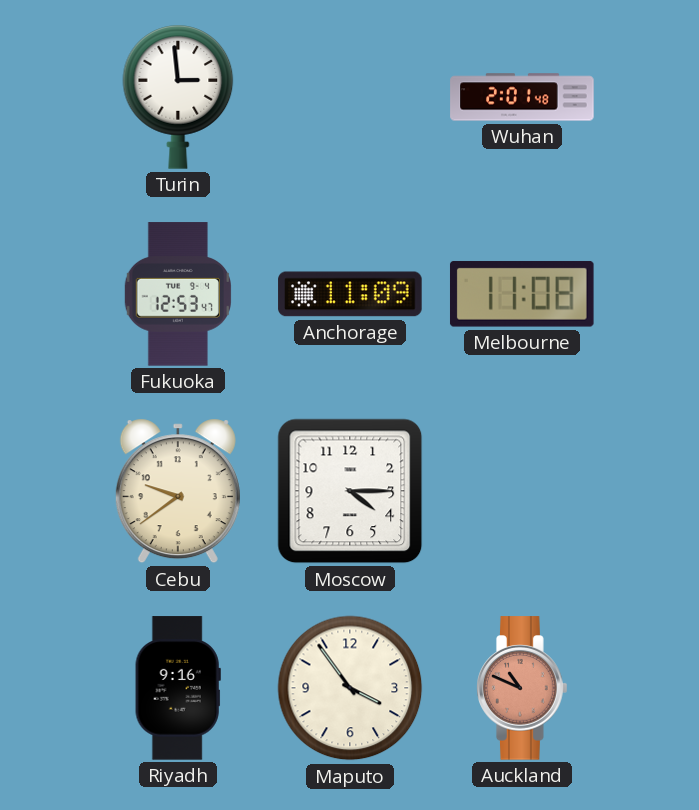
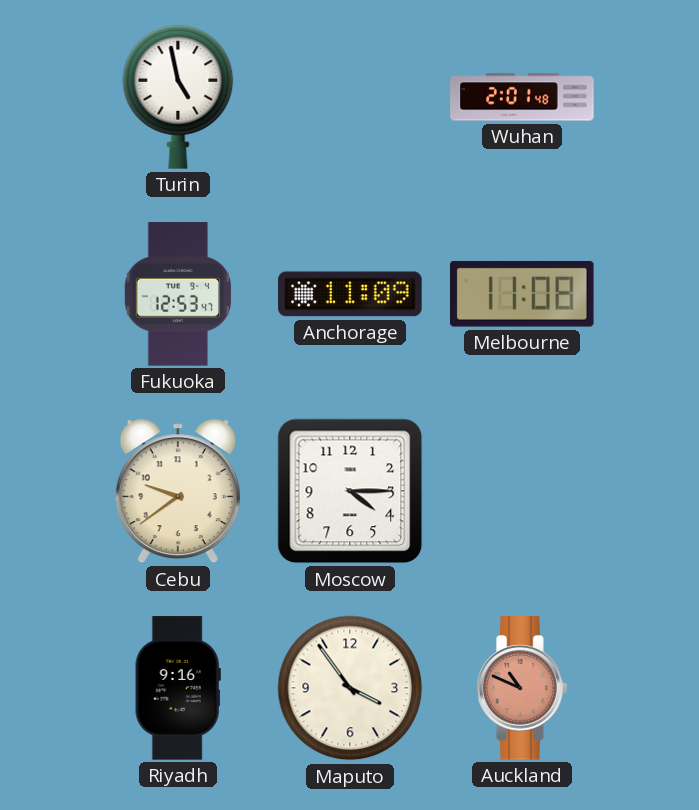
Turin: 2:59 -> 4:58
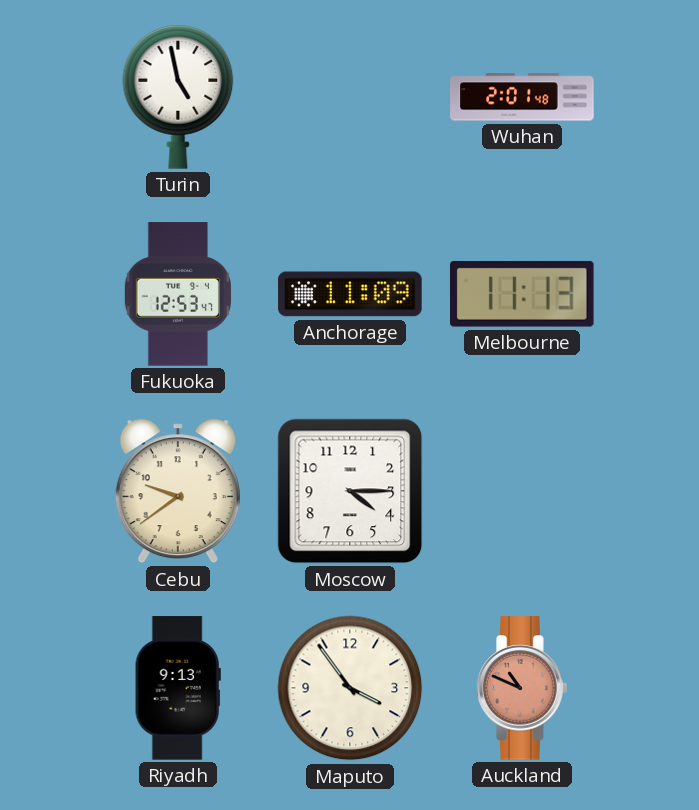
Melbourne: 11:08 -> 11:13
Riyadh: 9:16 -> 9:13
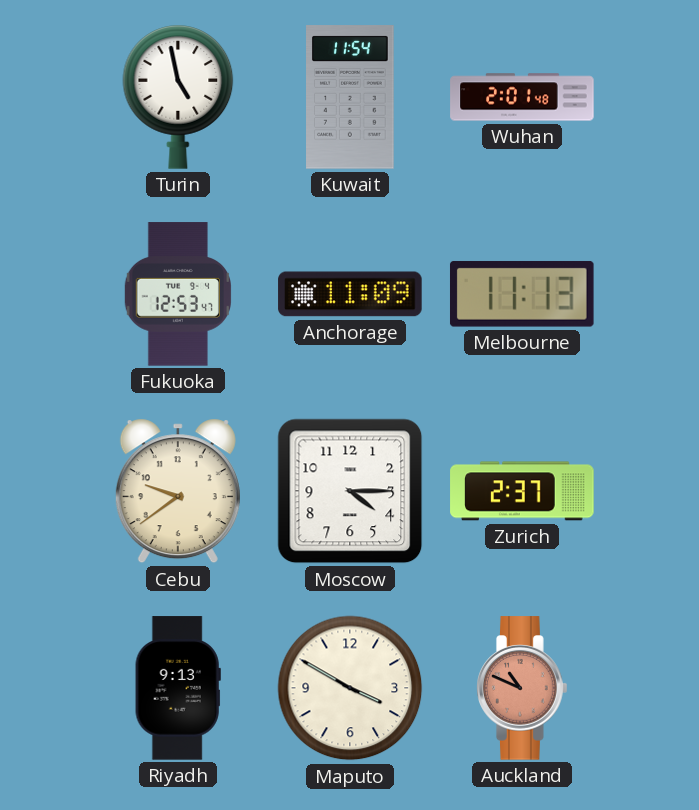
Kuwait: none -> 11:54
Zurich: none -> 2:37
Maputo: 3:54 -> 3:50
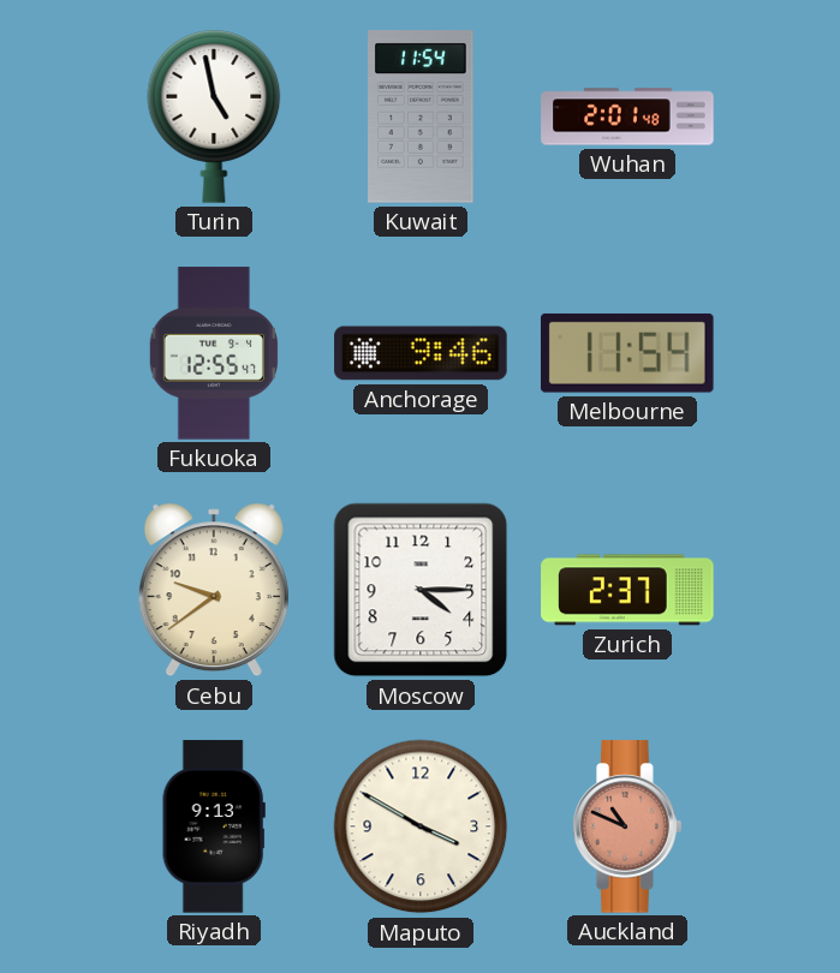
Fukuoka: 12:53 -> 12:55
Anchorage: 11:09 -> 9:46
Melbourne: 11:13 -> 11:54
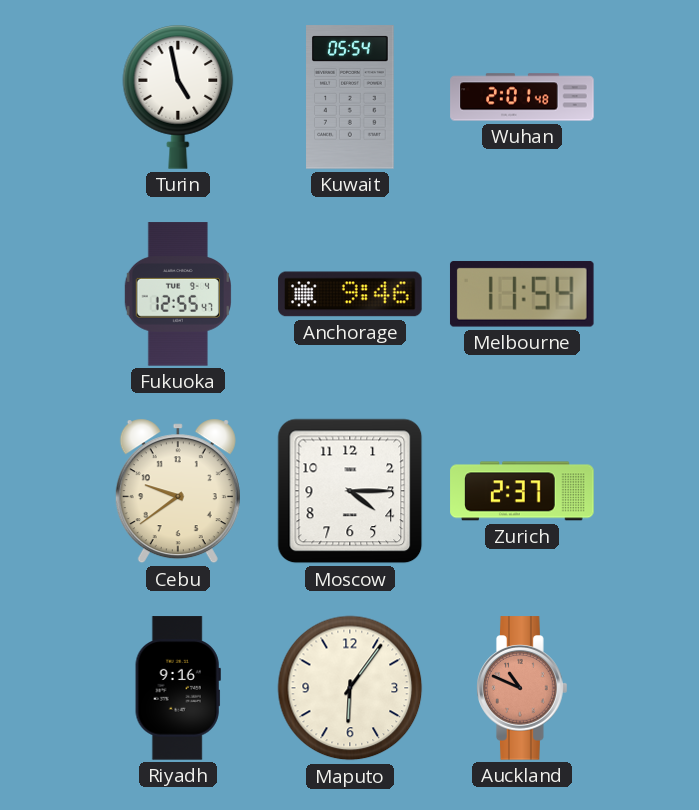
Kuwait: 11:54 -> 05:54
Riyadh: 9:13 -> 9:16
Maputo: 3:50 -> 6:06
